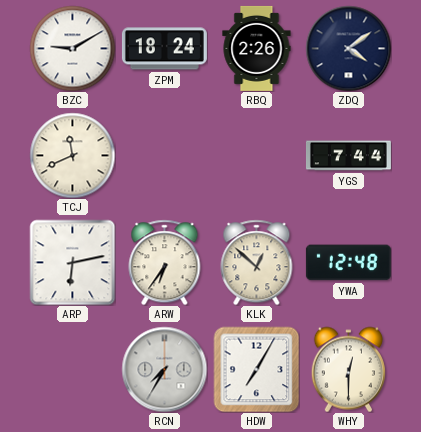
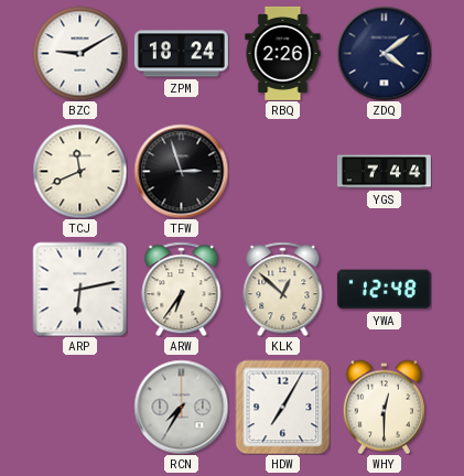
TFW: none -> 2:57
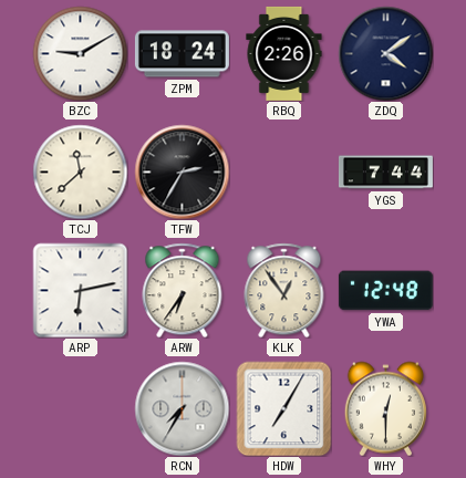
TCJ: 11:41 -> 11:38
TFW: 2:57 -> 2:35
KLK: 12:52 -> 12:54
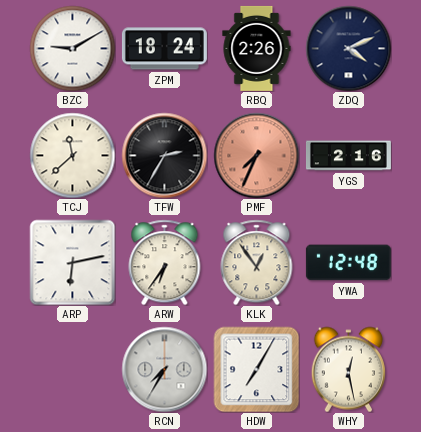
ZDQ: 4:09 -> 4:11
PMF: none -> 7:34
YGS: 7:44 -> 2:16
WHY: 12:30 -> 12:28
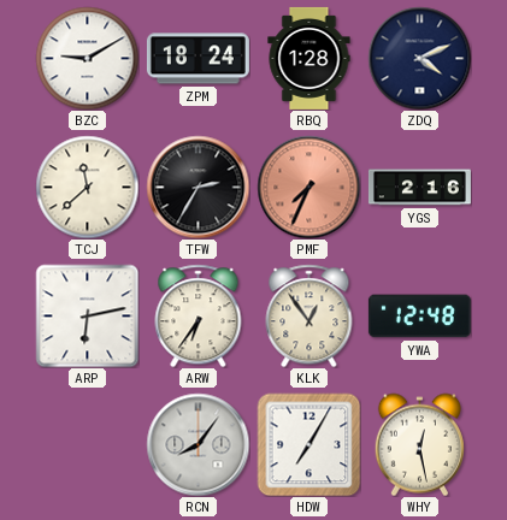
RBQ: 2:26 -> 1:28
RCN: 7:35 -> 8:06
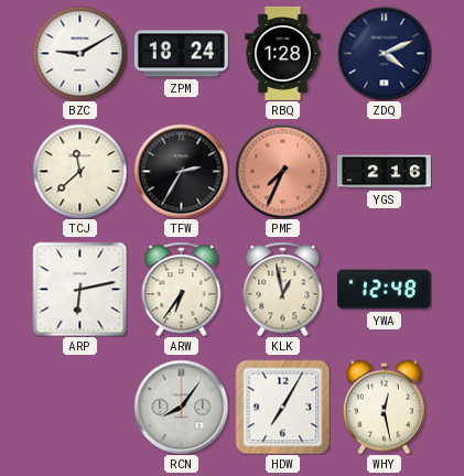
KLK: 12:54 -> 12:58
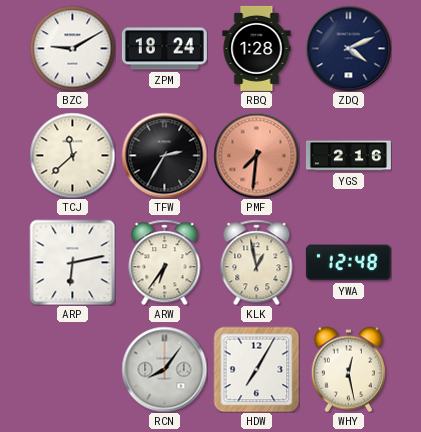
PMF: 7:34 -> 7:31
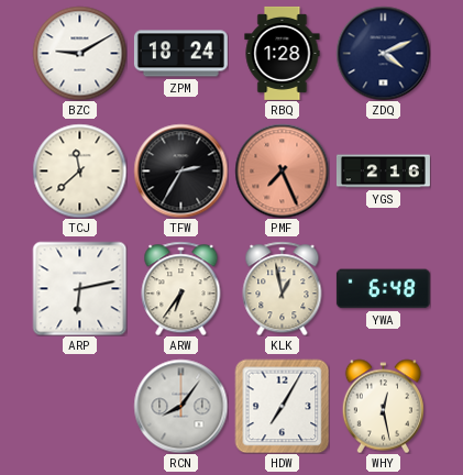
PMF: 7:31 -> 7:26
YWA: 12:48 -> 6:48
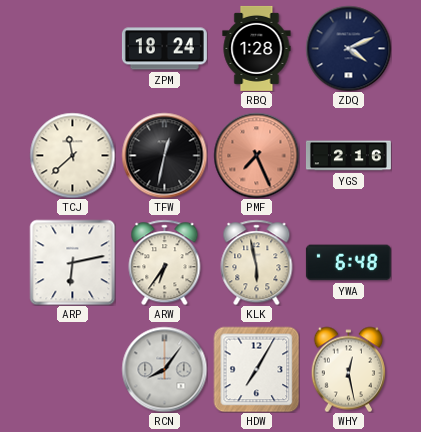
BZC: 9:10 -> none
TFW: 2:35 -> 12:32
KLK: 12:58 -> 5:58
